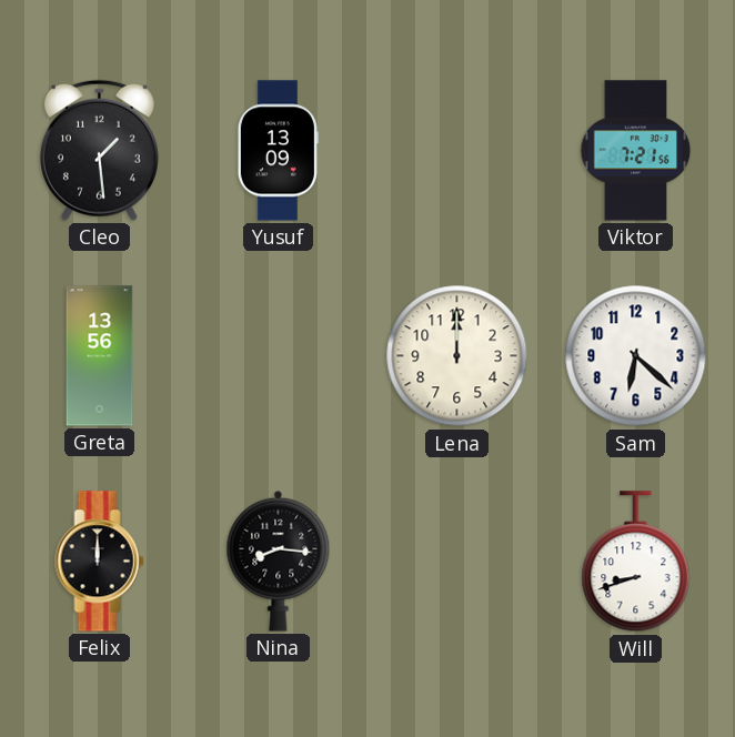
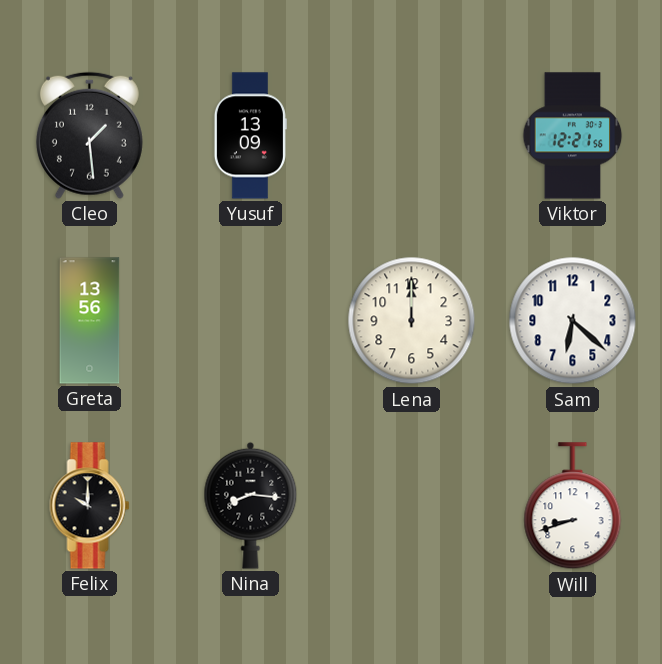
Viktor: 7:21 -> 12:21
Felix: 12:00 -> 10:00
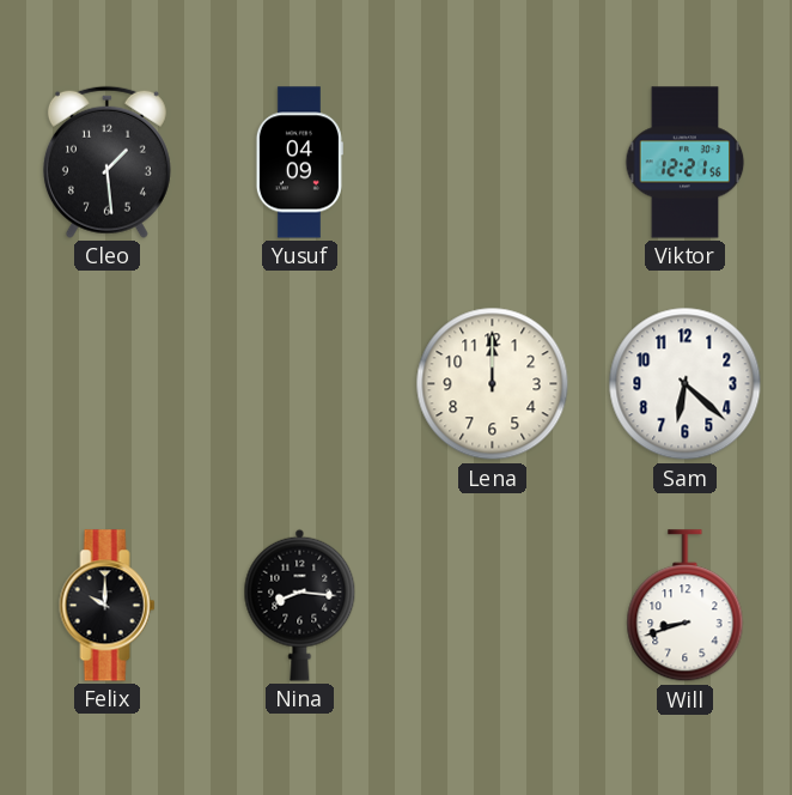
Yusuf: 13:09 -> 04:09
Greta: 13:56 -> none
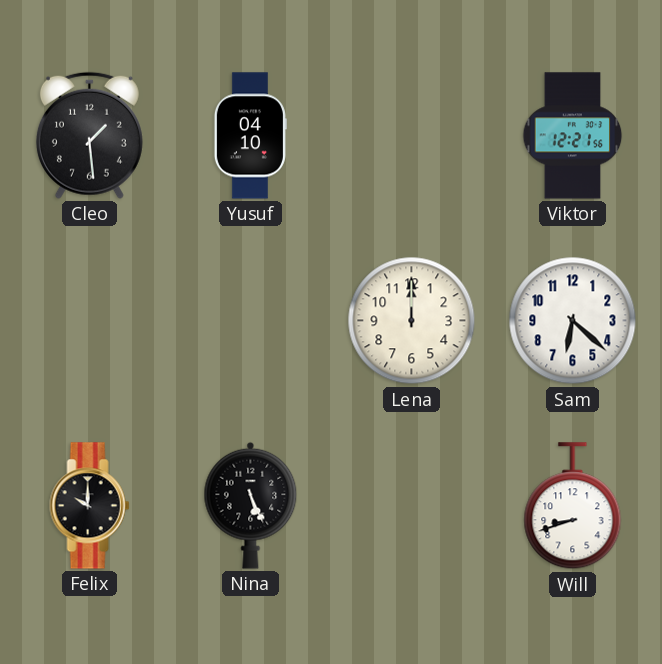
Yusuf: 04:09 -> 04:10
Nina: 8:16 -> 5:26
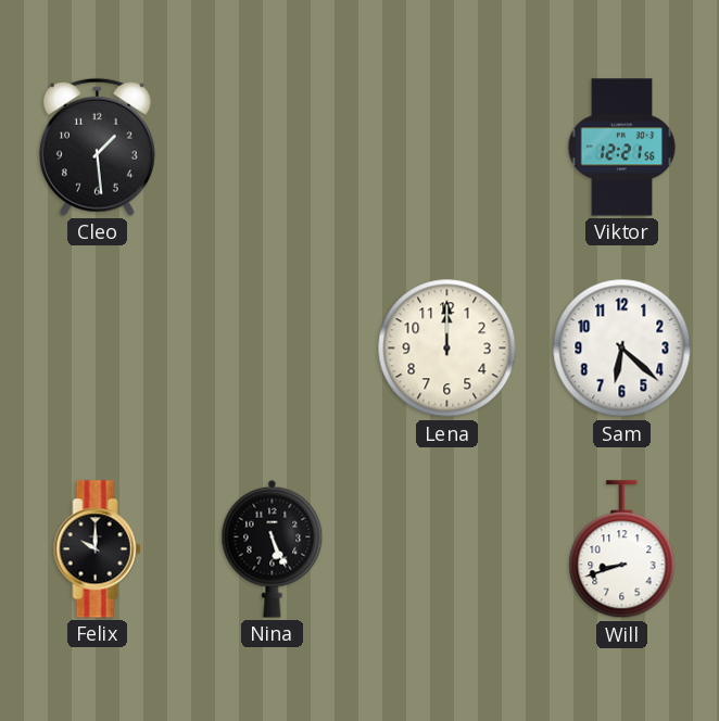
Yusuf: 04:10 -> none
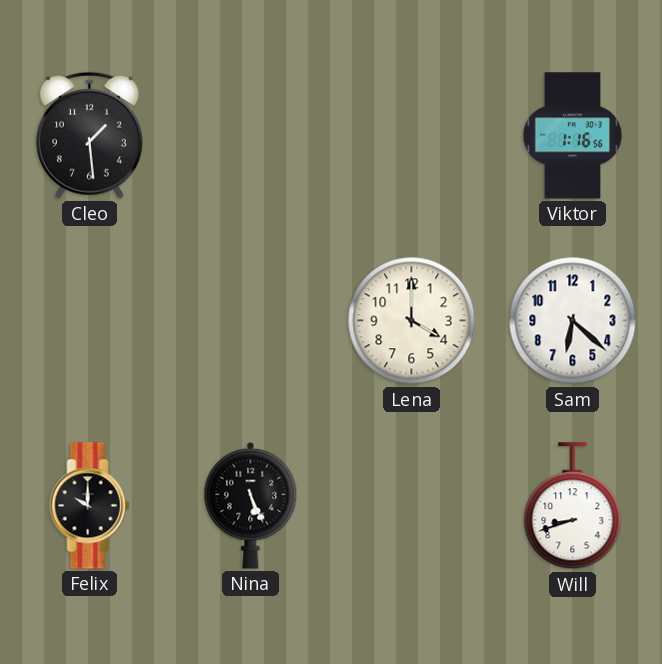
Viktor: 12:21 -> 1:16
Lena: 12:00 -> 4:00
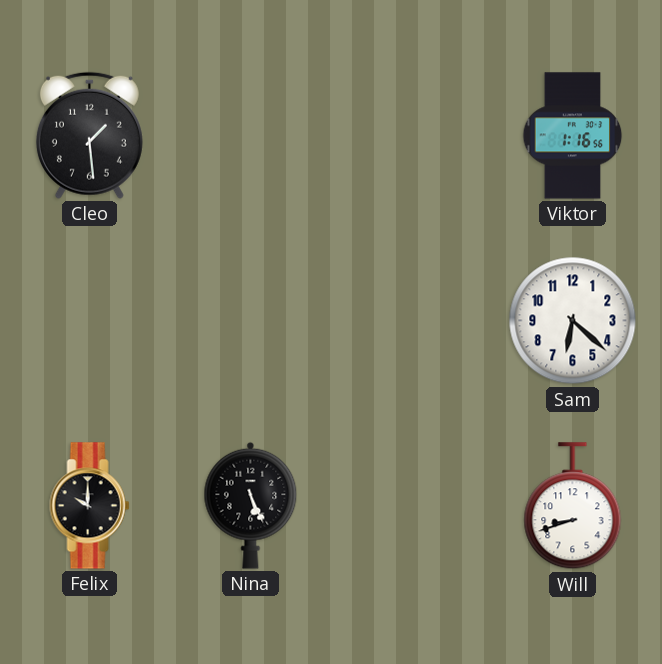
Lena: 4:00 -> none
